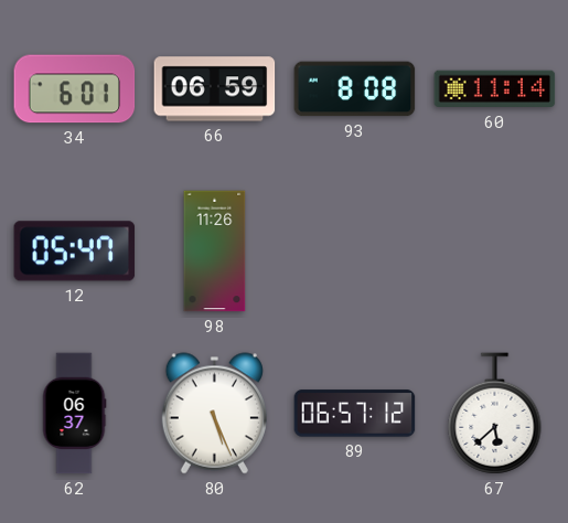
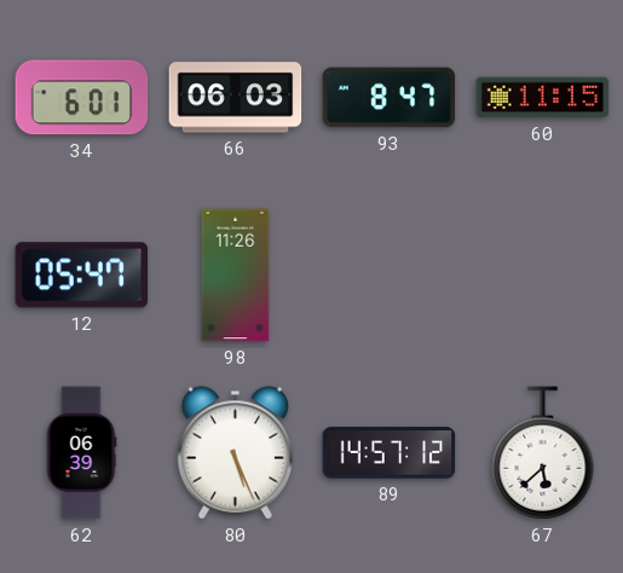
66: 06:59 -> 06:03
93: 8:08 -> 8:47
60: 11:14 -> 11:15
62: 06:37 -> 06:39
89: 06:57 -> 14:57
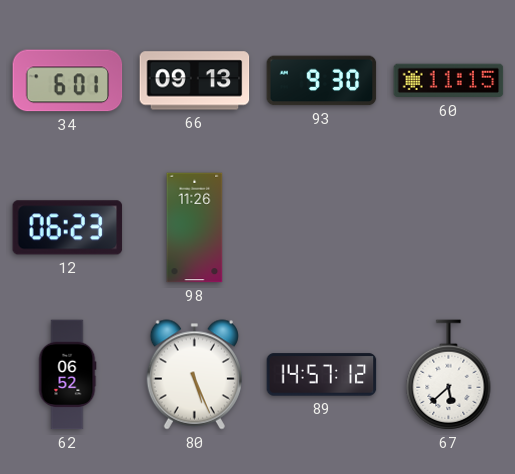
66: 06:03 -> 09:13
93: 8:47 -> 9:30
12: 05:47 -> 06:23
62: 06:39 -> 06:52
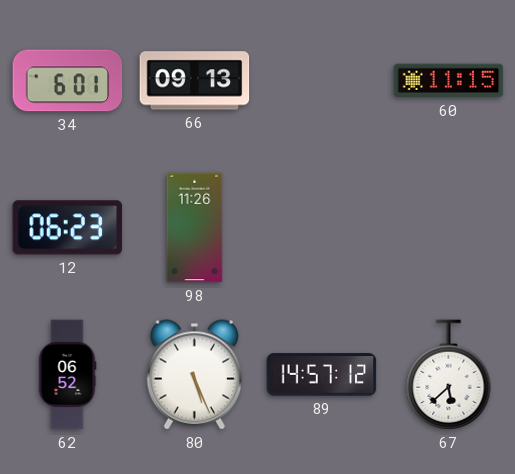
93: 9:30 -> none
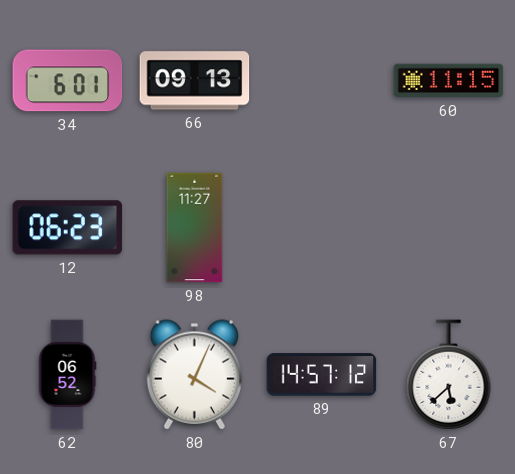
98: 11:26 -> 11:27
80: 5:26 -> 4:04
